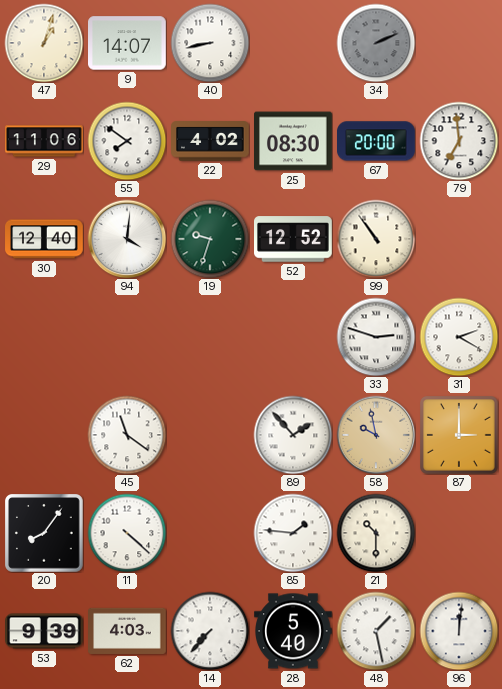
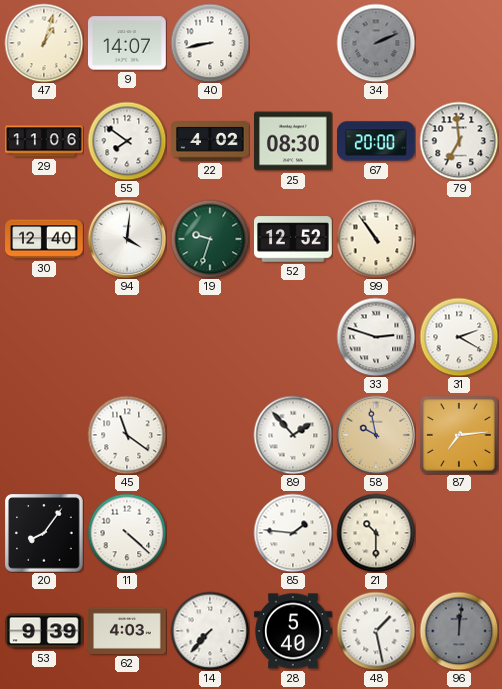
87: 3:00 -> 7:14
96 dial: white -> grey
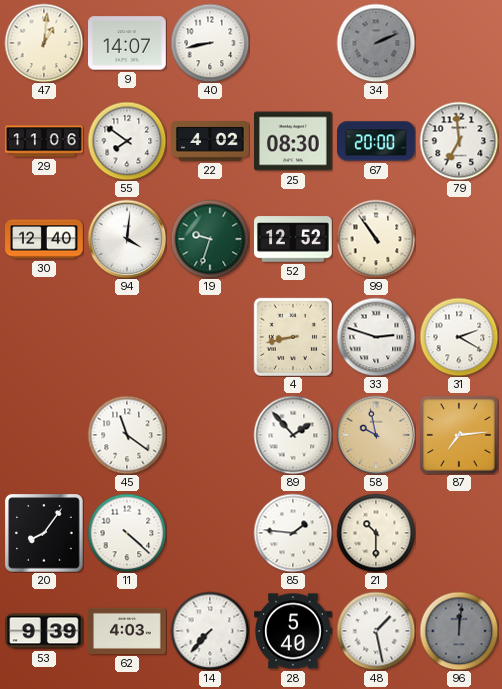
47: 1:03 -> 1:01
4: none -> 8:43
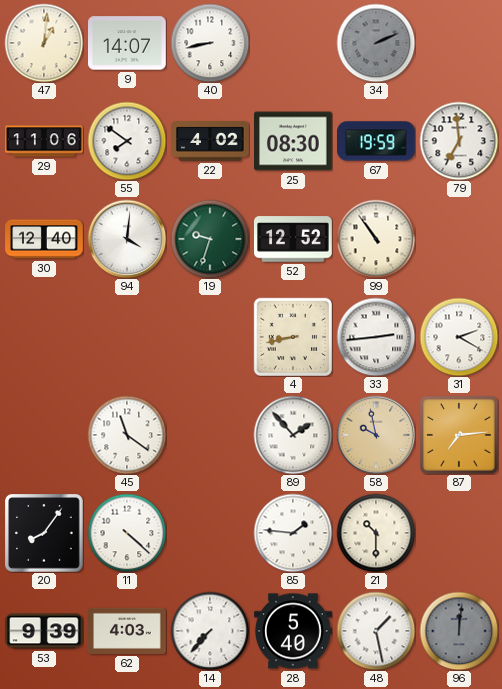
67: 20:00 -> 19:59
33: 2:48 -> 2:44
